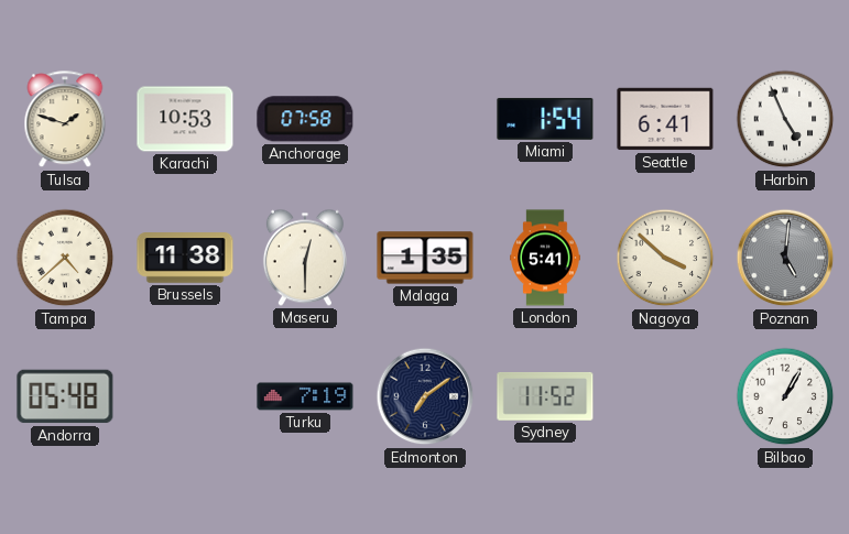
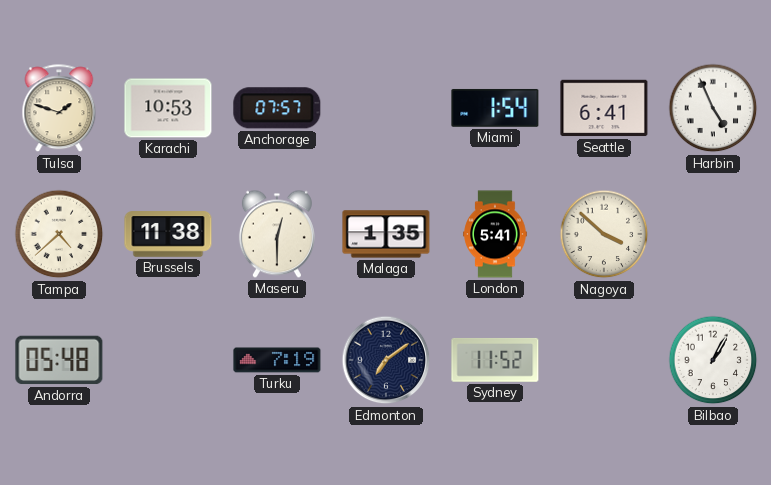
Anchorage: 07:58 -> 07:57
Poznan: 5:01 -> none
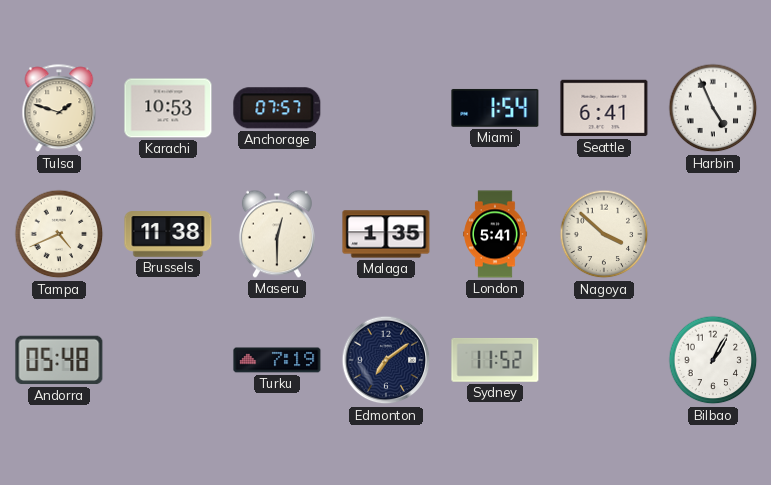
Tampa: 4:38 -> 4:41
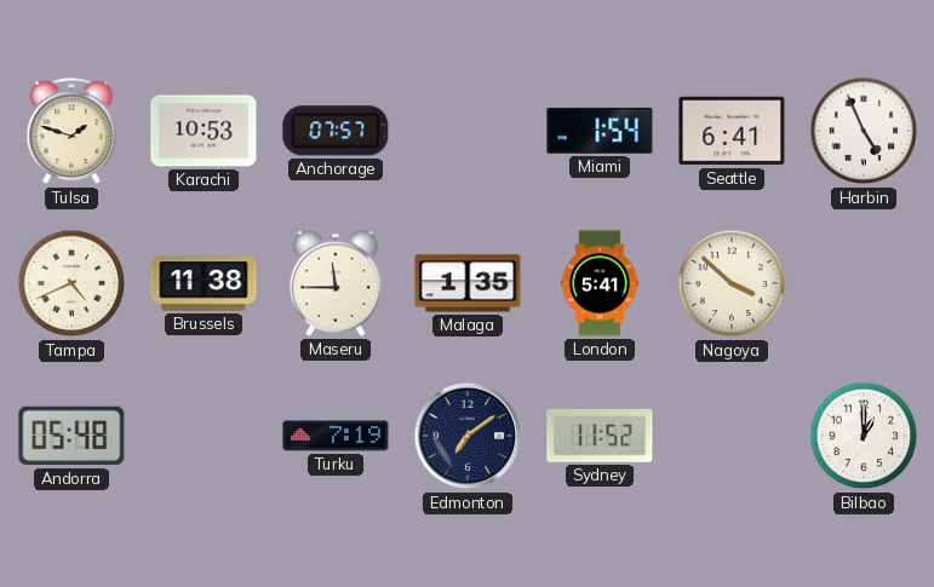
Maseru: 12:30 -> 11:45
Bilbao: 1:05 -> 1:00
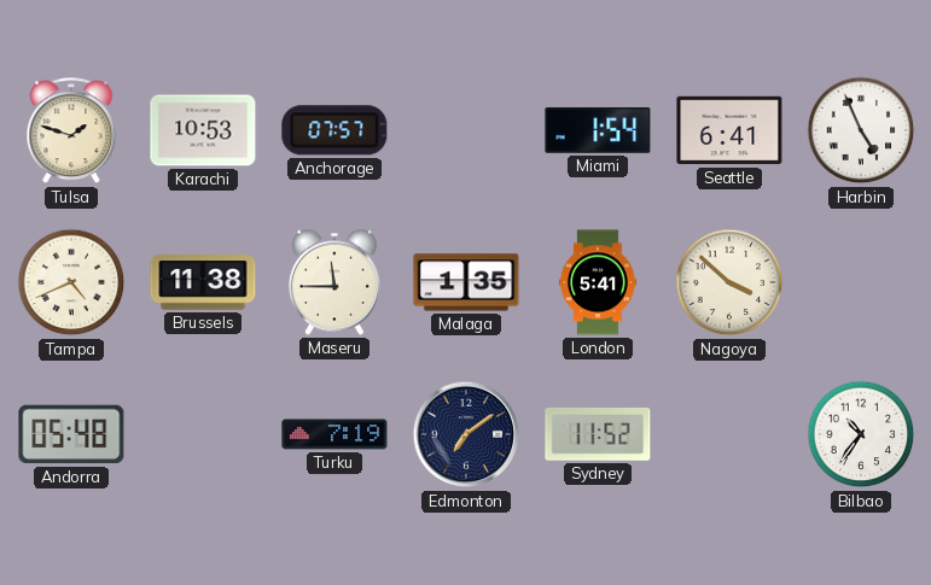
Bilbao: 1:00 -> 10:36
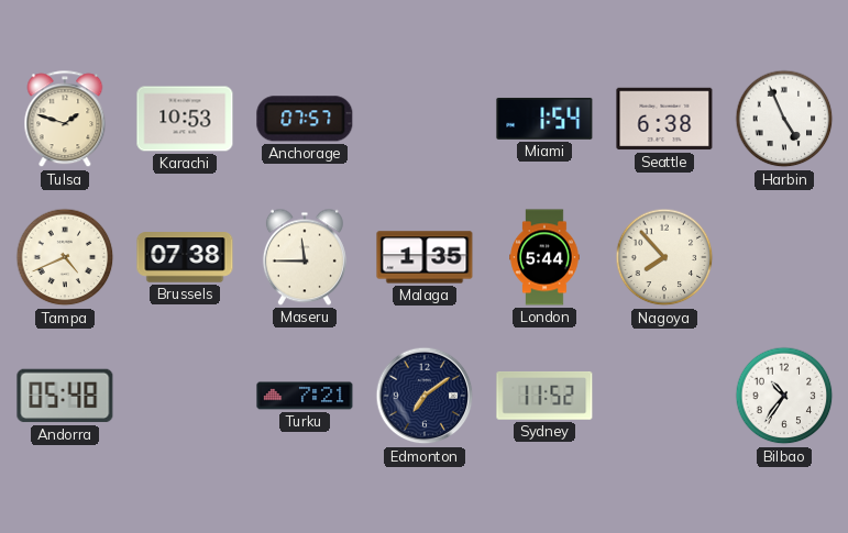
Seattle: 6:41 -> 6:38
Brussels: 11:38 -> 07:38
London: 5:41 -> 5:44
Nagoya: 3:52 -> 7:53
Turku: 7:19 -> 7:21
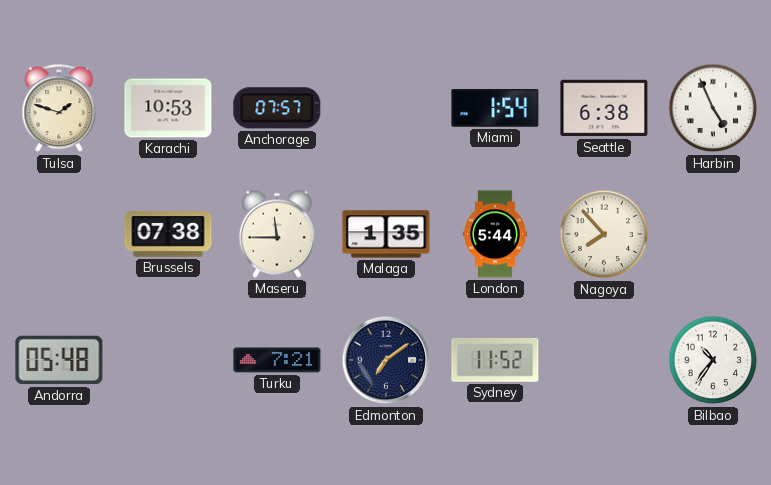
Tampa: 4:41 -> none
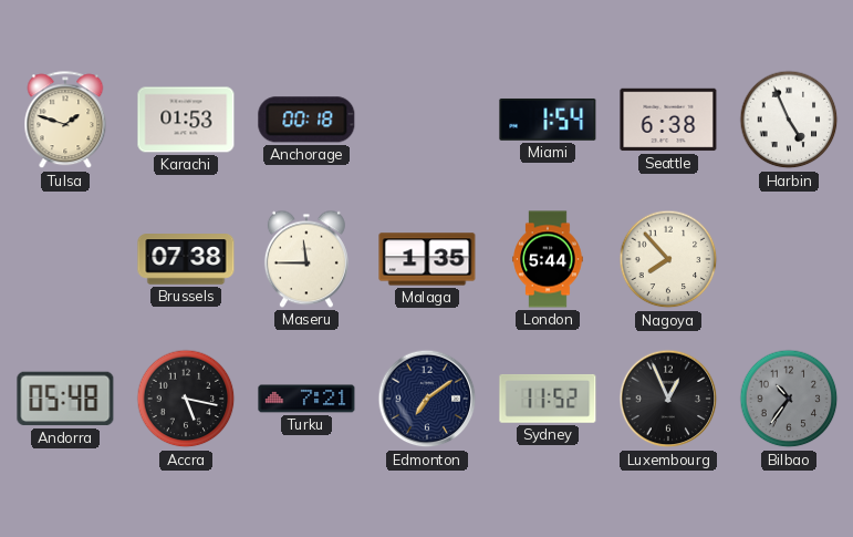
Karachi: 10:53 -> 01:53
Anchorage: 07:57 -> 00:18
Accra: none -> 5:17
Luxembourg: none -> 12:56
Bilbao dial: white -> grey
